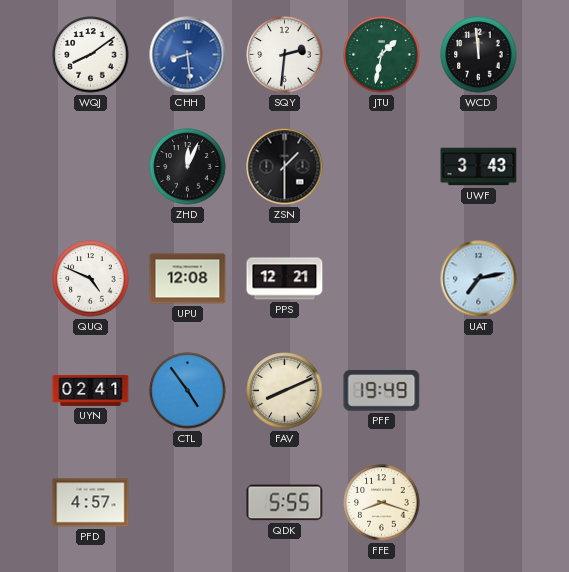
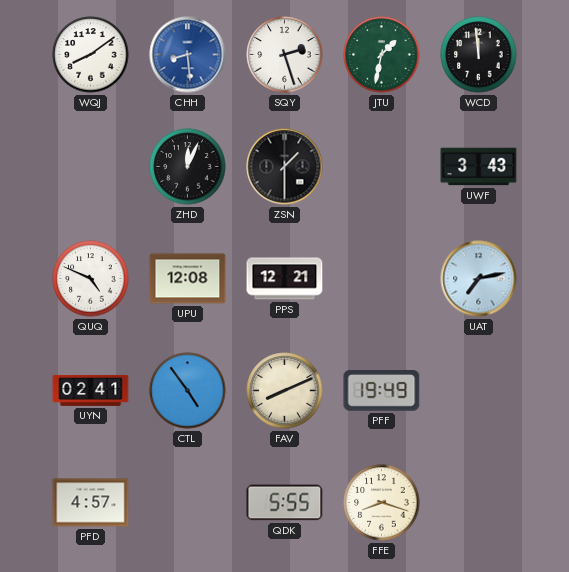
SQY: 2:31 -> 2:27
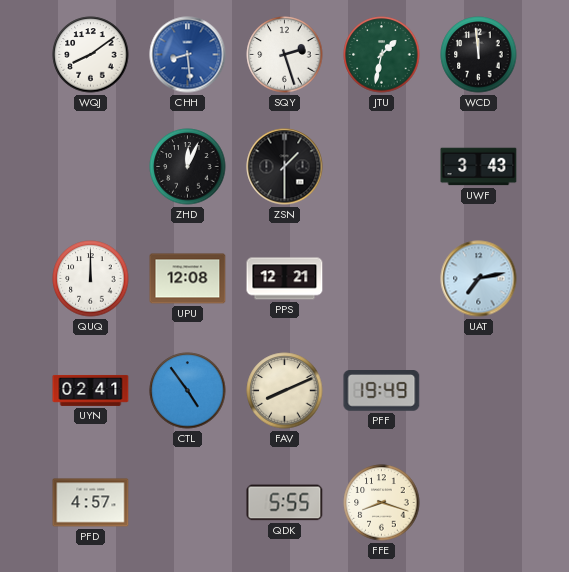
QUQ: 4:49 -> 12:00
